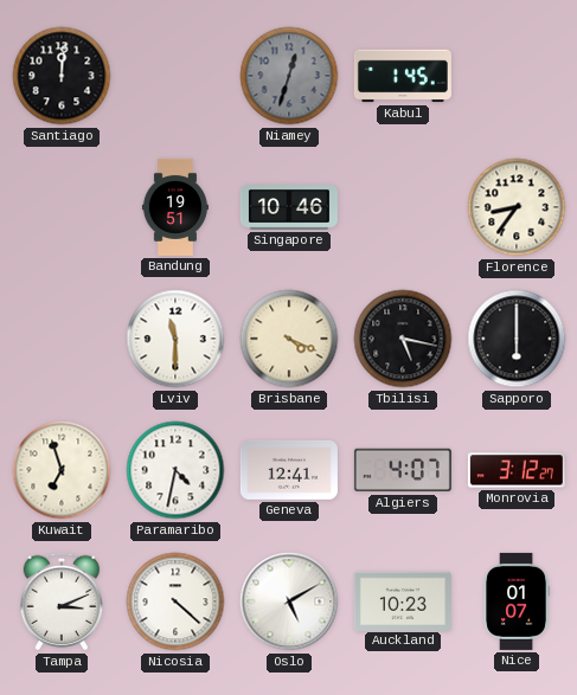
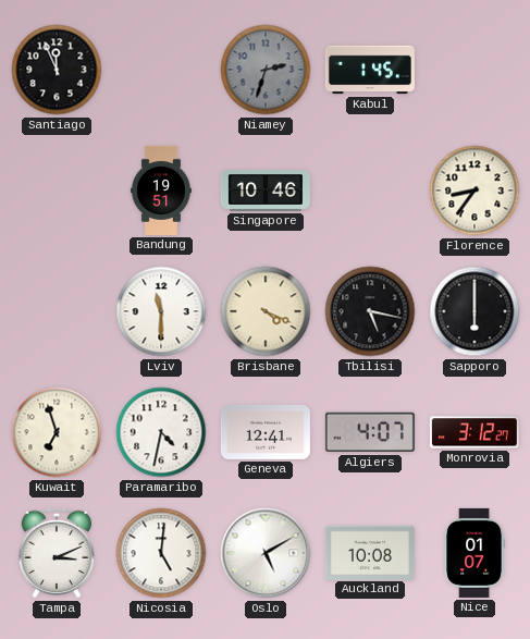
Santiago: 12:01 -> 11:56
Niamey: 12:33 -> 2:33
Nicosia: 4:22 -> 5:01
Auckland: 10:23 -> 10:08
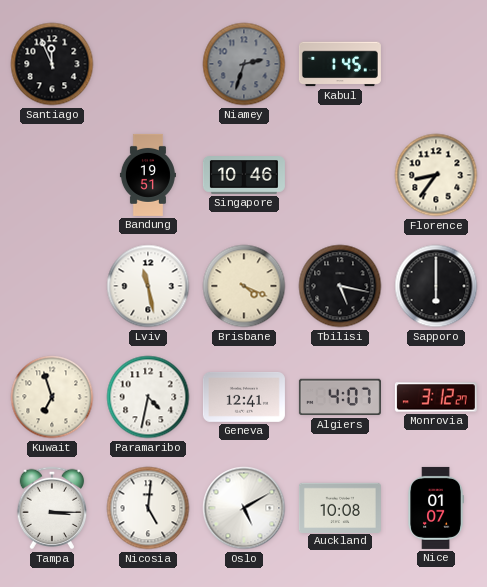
Lviv: 11:30 -> 11:28
Tampa: 3:11 -> 3:15
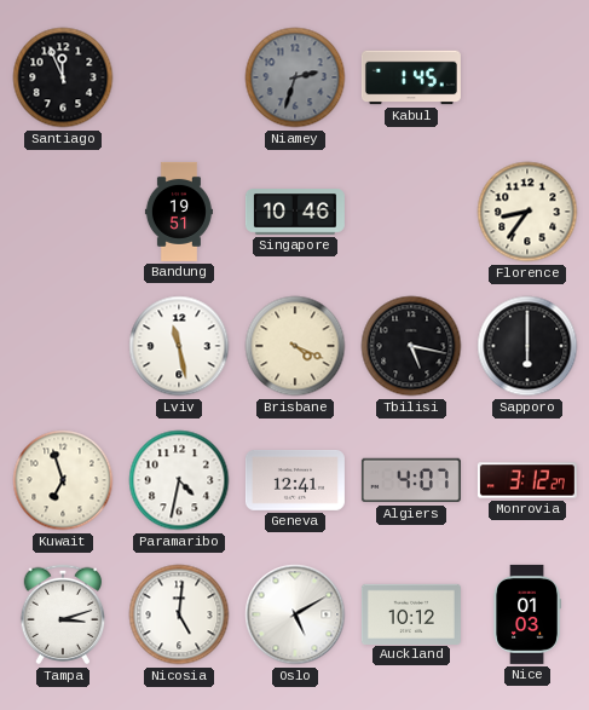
Tampa: 3:15 -> 3:12
Auckland: 10:08 -> 10:12
Nice: 01:07 -> 01:03
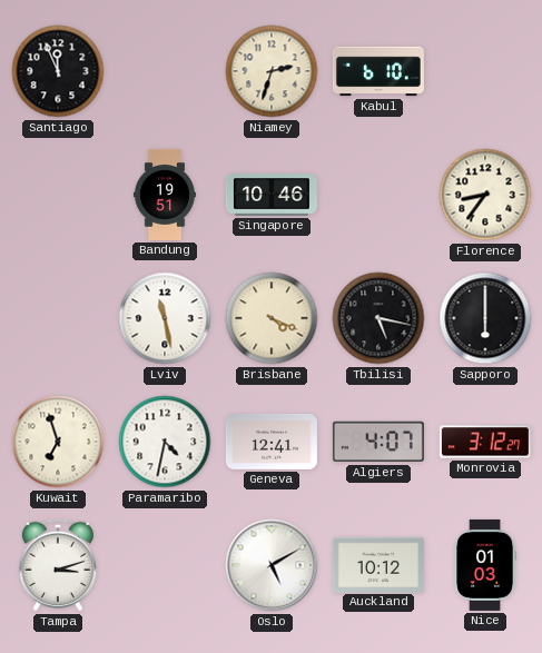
Niamey dial: grey -> cream
Kabul: 1:45 -> 6:10
Nicosia: 5:01 -> none
